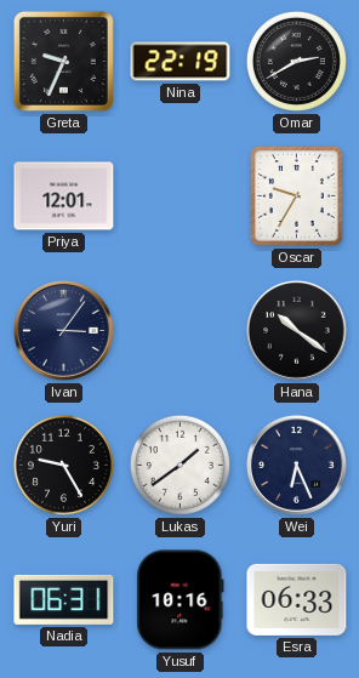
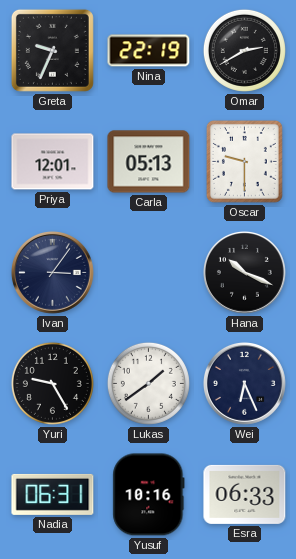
Carla: none -> 05:13
Oscar: 9:35 -> 9:30
Hana: 10:21 -> 10:19
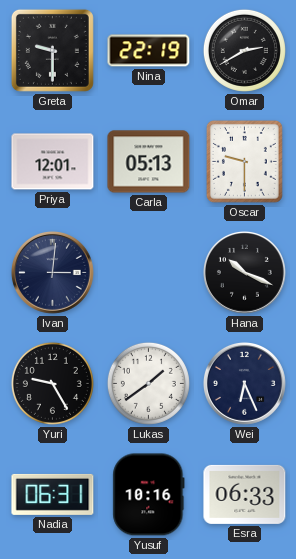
Greta: 9:34 -> 9:30
Ivan: 3:06 -> 3:01
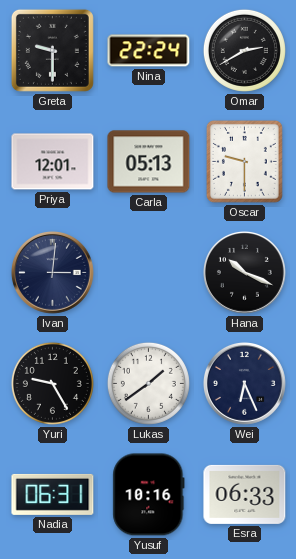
Nina: 22:19 -> 22:24
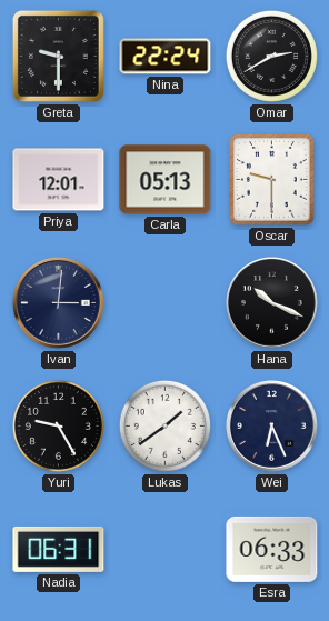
Yusuf: 10:16 -> none
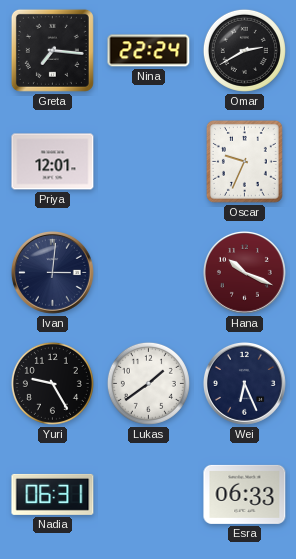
Greta: 9:30 -> 7:16
Carla: 05:13 -> none
Oscar: 9:30 -> 9:34
Hana dial: black -> burgundy
